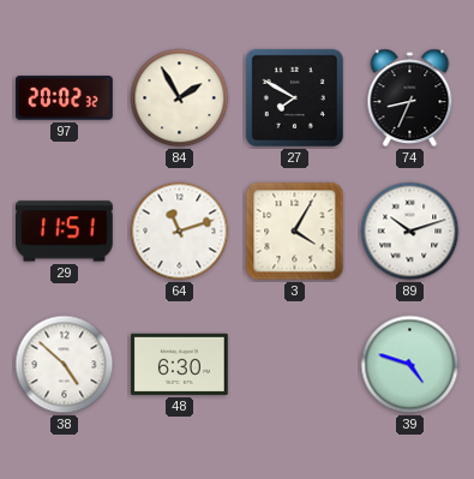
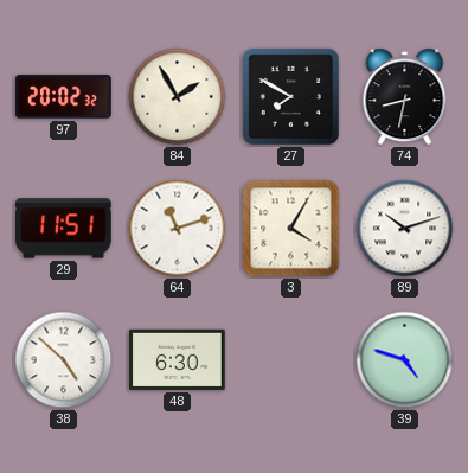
74: 8:34 -> 8:32
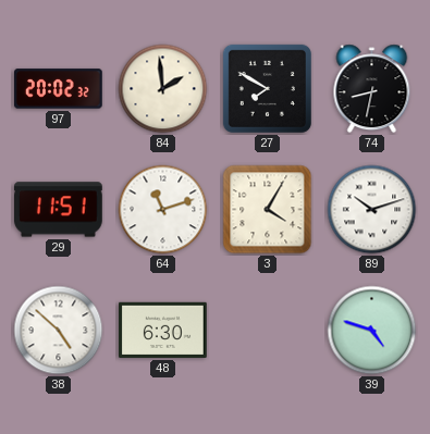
84: 1:55 -> 1:59
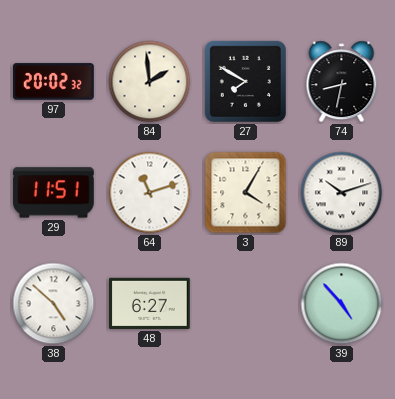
48: 6:30 -> 6:27
39: 4:48 -> 4:53
